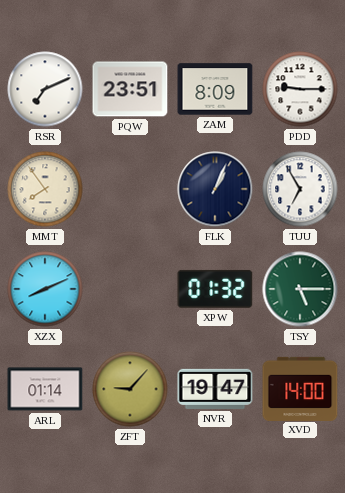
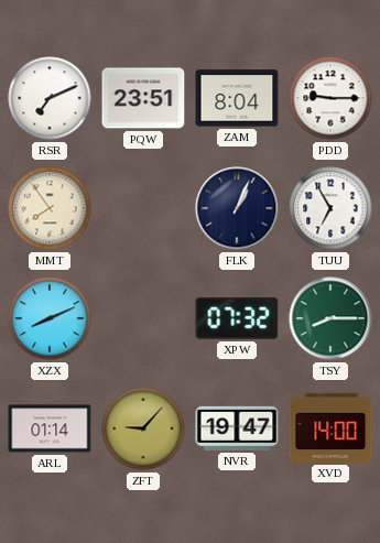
ZAM: 8:09 -> 8:04
XPW: 01:32 -> 07:32
TSY: 5:15 -> 8:15
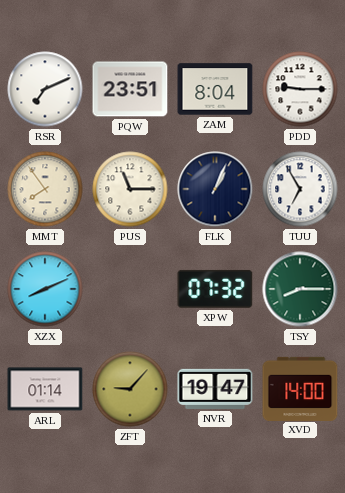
PUS: none -> 11:15
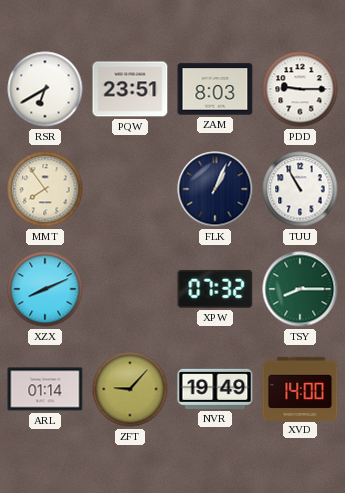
RSR: 7:11 -> 6:40
ZAM: 8:04 -> 8:03
PUS: 11:15 -> none
TUU: 6:55 -> 10:55
NVR: 19:47 -> 19:49
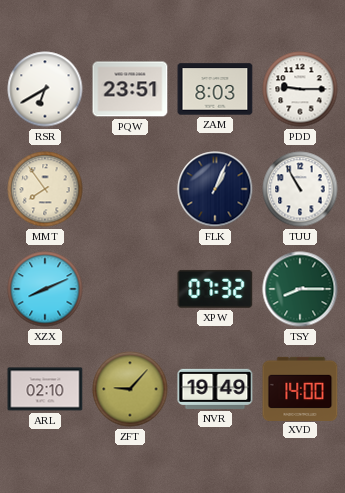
ARL: 01:14 -> 02:10
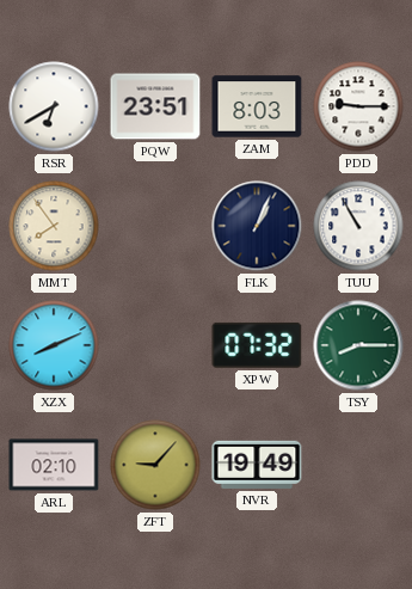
XVD: 14:00 -> none
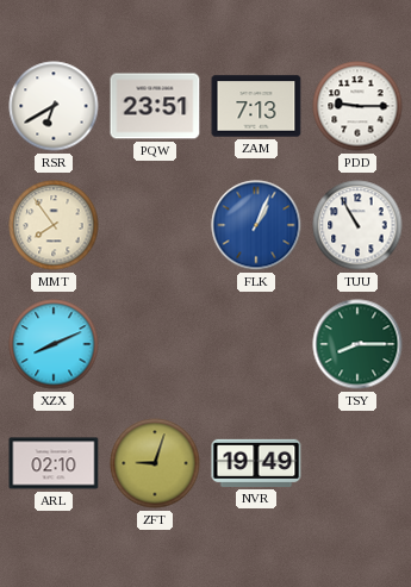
ZAM: 8:03 -> 7:13
FLK dial: navy -> blue
XPW: 07:32 -> none
ZFT: 9:07 -> 9:03
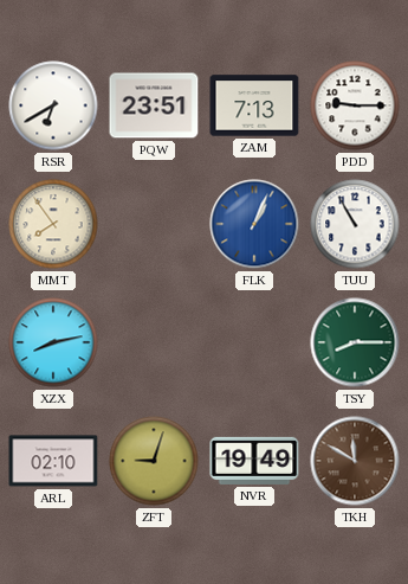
XZX: 8:11 -> 8:13
TKH: none -> 11:50
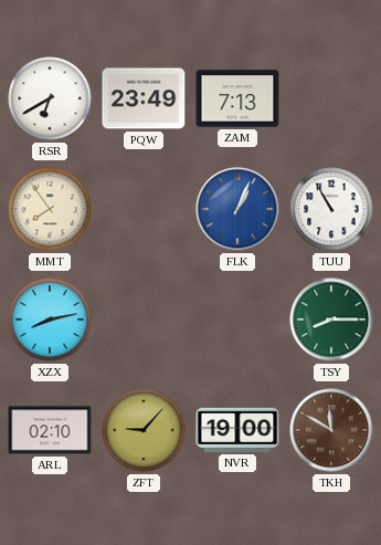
PQW: 23:51 -> 23:49
PDD: 9:15 -> none
ZFT: 9:03 -> 9:07
NVR: 19:49 -> 19:00
